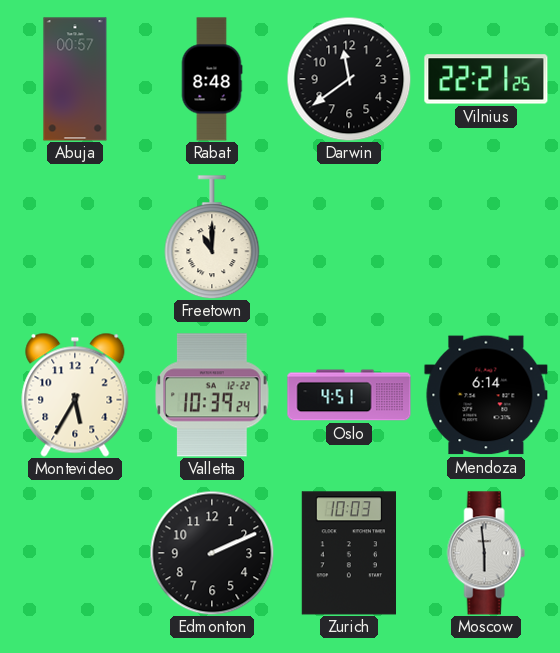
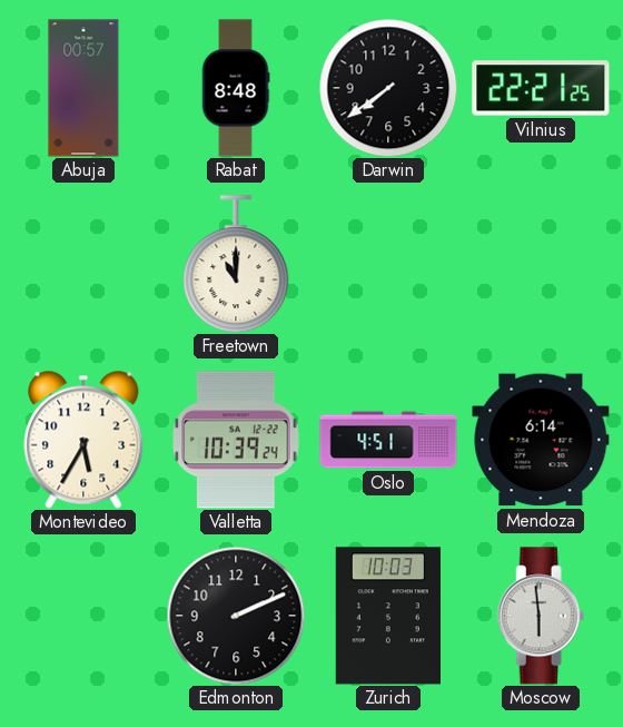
Darwin: 11:39 -> 7:39
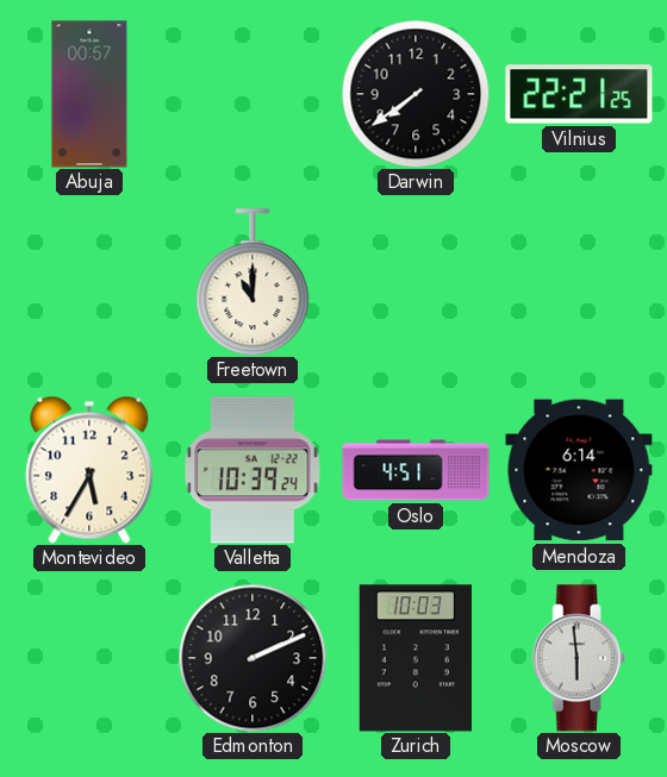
Rabat: 8:48 -> none
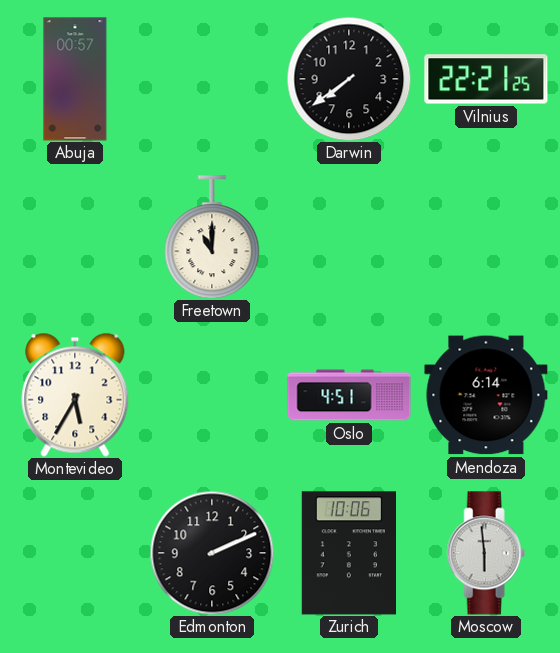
Valletta: 10:39 -> none
Zurich: 10:03 -> 10:06
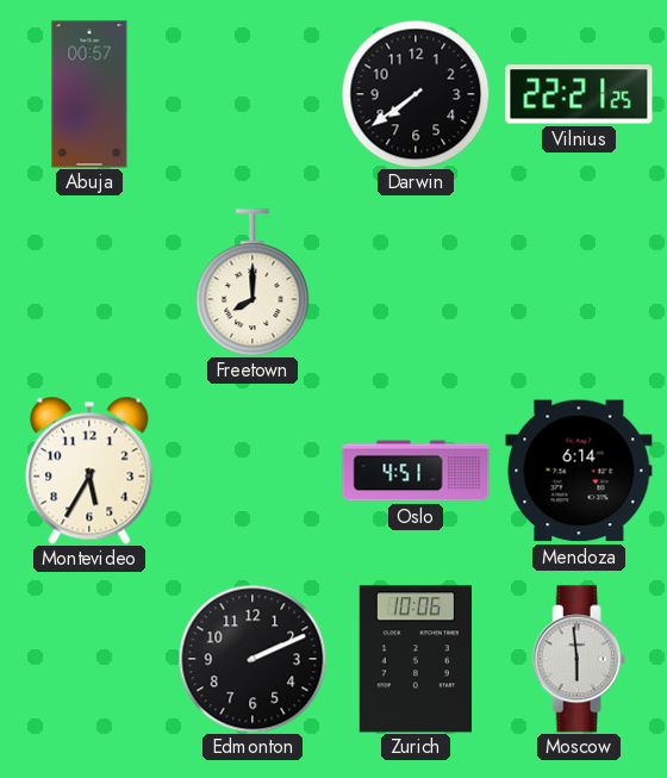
Freetown: 11:00 -> 8:00
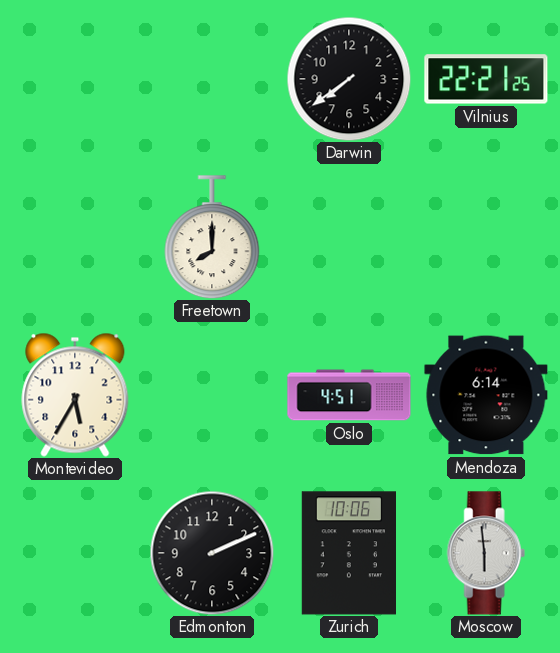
Abuja: 00:57 -> none
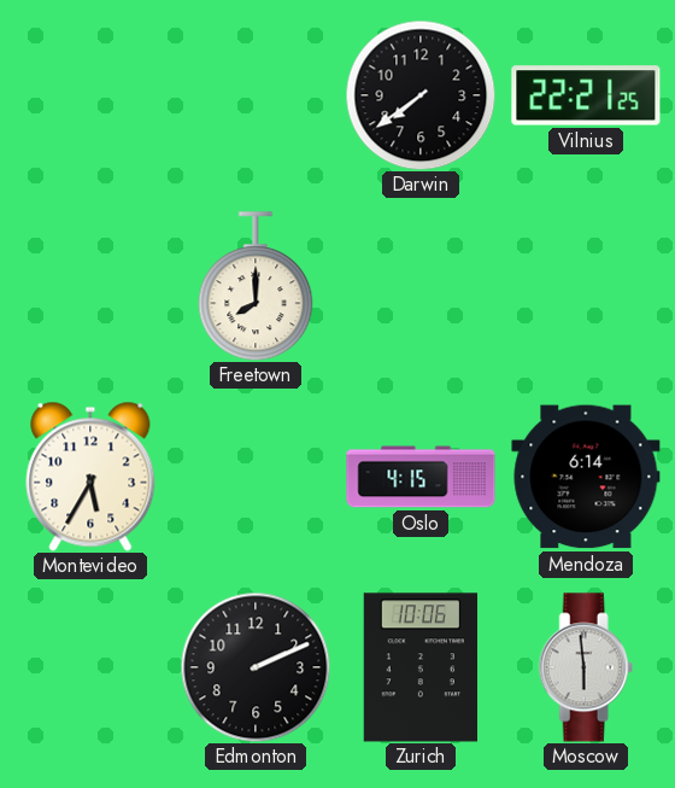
Oslo: 4:51 -> 4:15
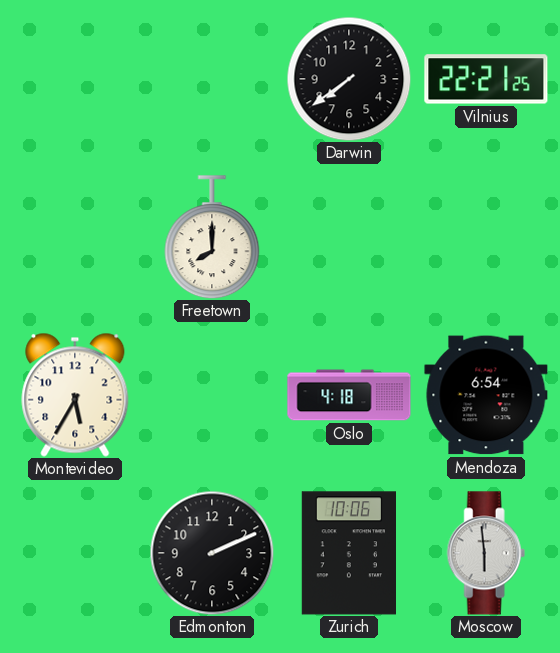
Oslo: 4:15 -> 4:18
Mendoza: 6:14 -> 6:54
